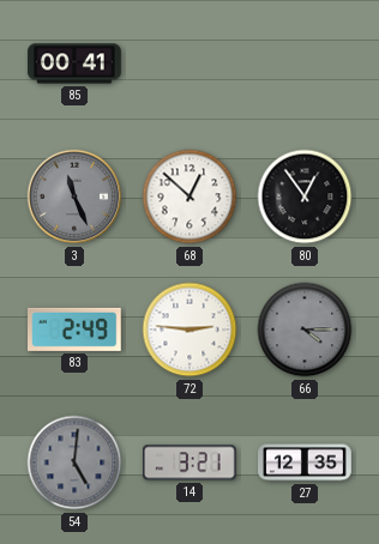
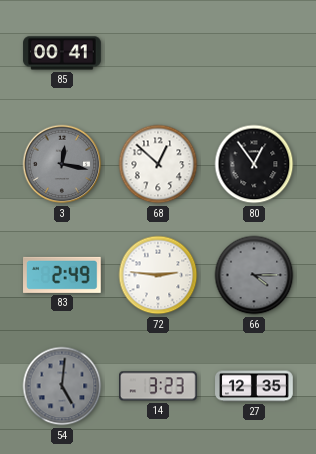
3: 11:26 -> 12:17
14: 3:21 -> 3:23
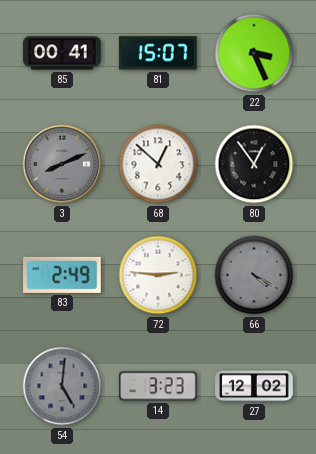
81: none -> 15:07
22: none -> 3:26
3: 12:17 -> 8:11
66: 4:15 -> 4:20
27: 12:35 -> 12:02
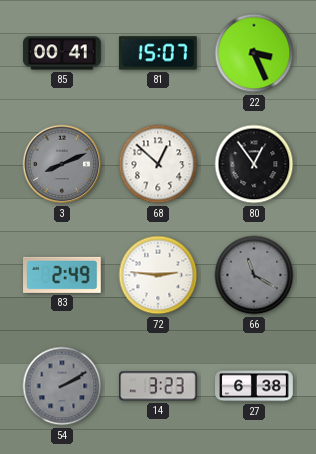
66: 4:20 -> 11:20
54: 5:01 -> 2:10
27: 12:02 -> 6:38
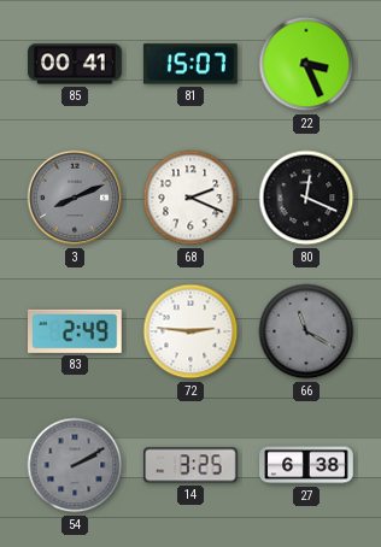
68: 12:52 -> 2:19
80: 12:54 -> 12:19
14: 3:23 -> 3:25
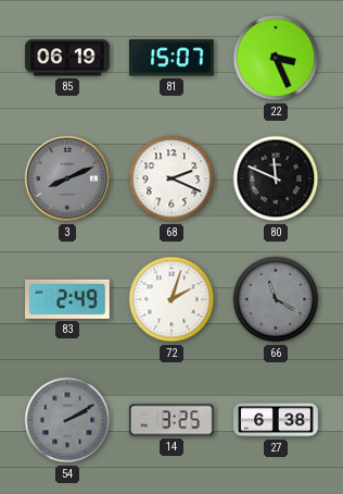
85: 00:41 -> 06:19
80: 12:19 -> 11:49
72: 2:46 -> 2:03
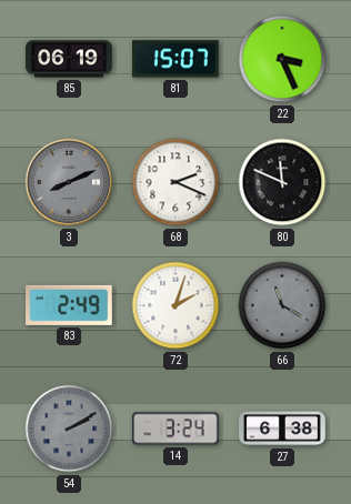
14: 3:25 -> 3:24
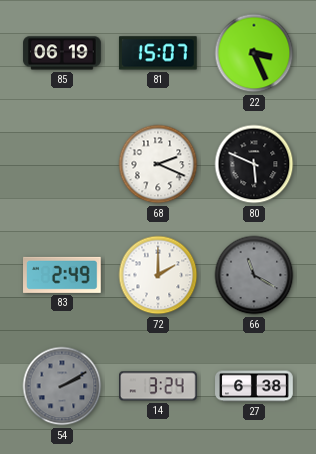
3: 8:11 -> none
80: 11:49 -> 5:49
72: 2:03 -> 2:00
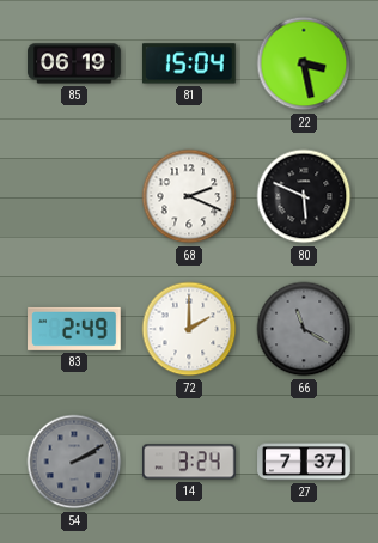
81: 15:07 -> 15:04
22: 3:26 -> 3:28
27: 6:38 -> 7:37
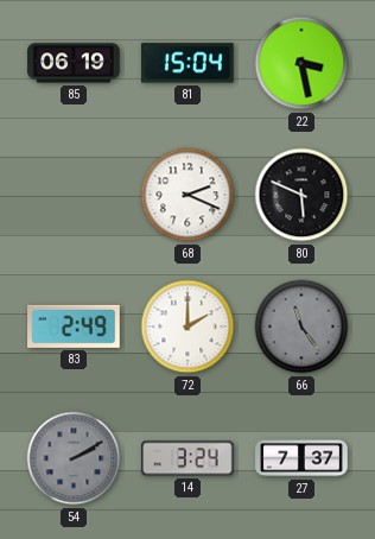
66: 11:20 -> 11:24
